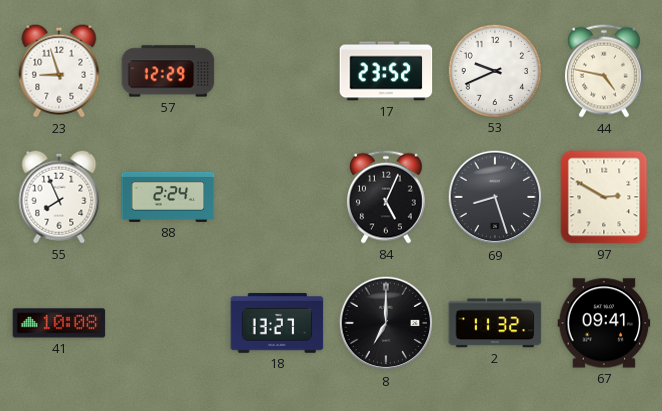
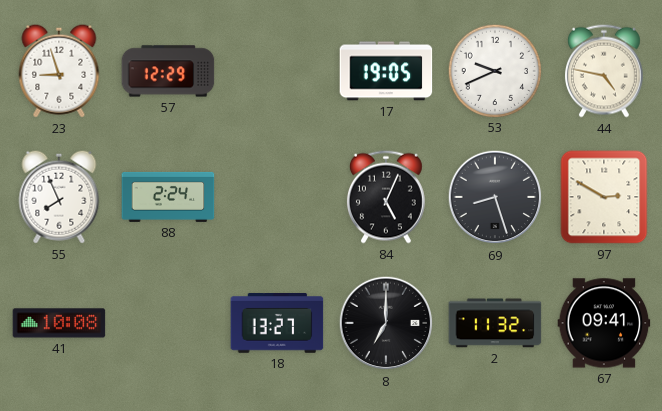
17: 23:52 -> 19:05
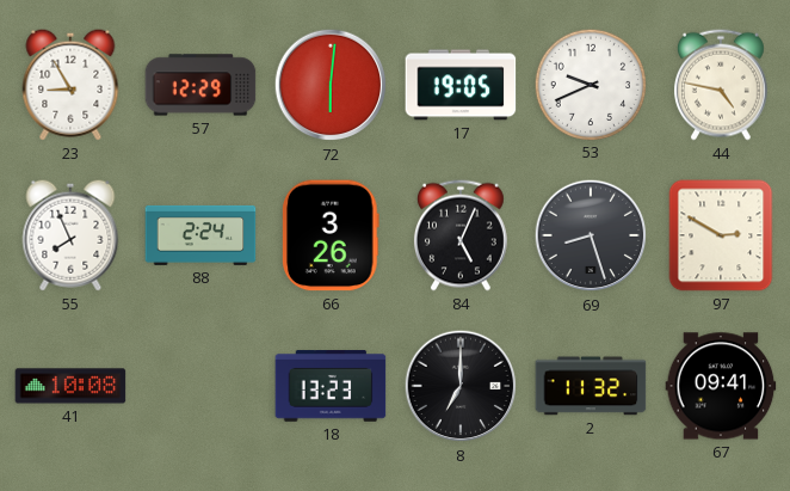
23: 8:57 -> 8:55
72: none -> 6:01
66: none -> 3:26
18: 13:27 -> 13:23
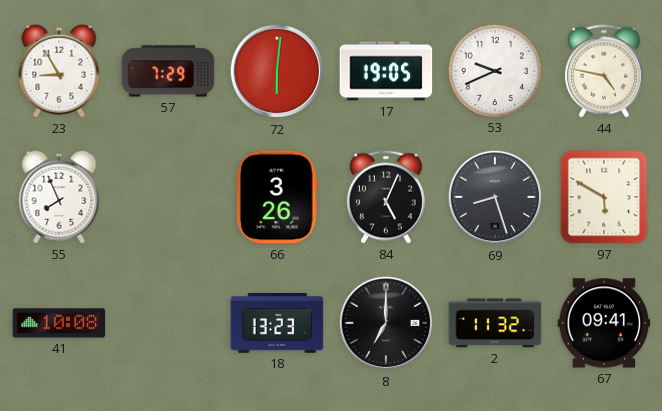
57: 12:29 -> 7:29
88: 2:24 -> none
97: 2:50 -> 5:50
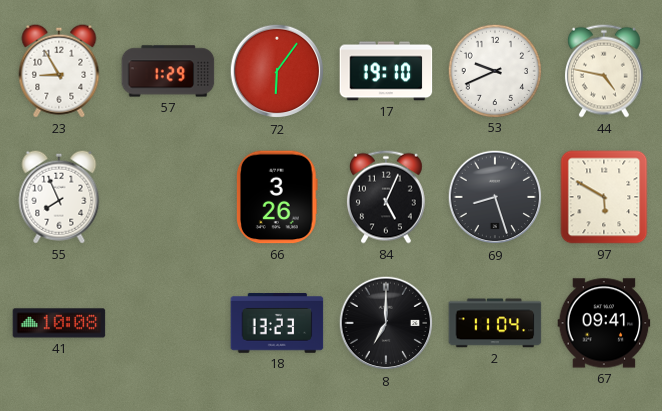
57: 7:29 -> 1:29
72: 6:01 -> 6:06
17: 19:05 -> 19:10
2: 11:32 -> 11:04
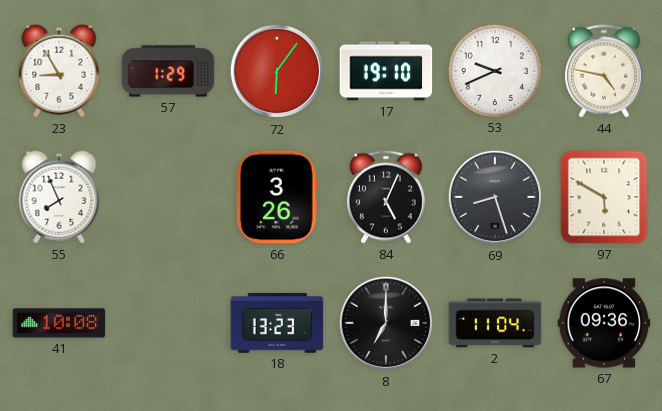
67: 09:41 -> 09:36
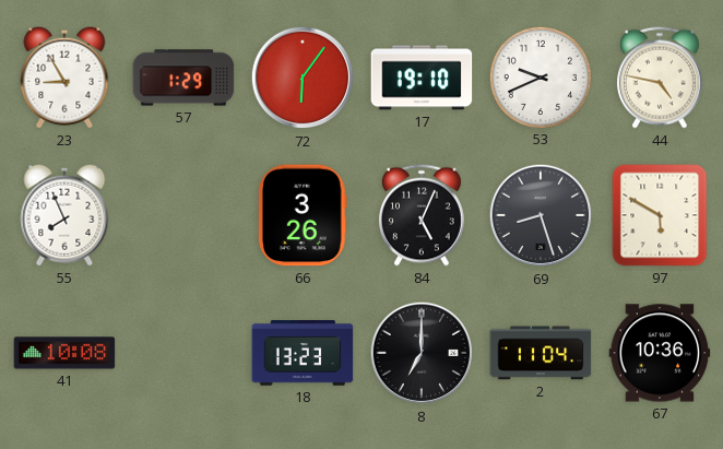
67: 09:36 -> 10:36
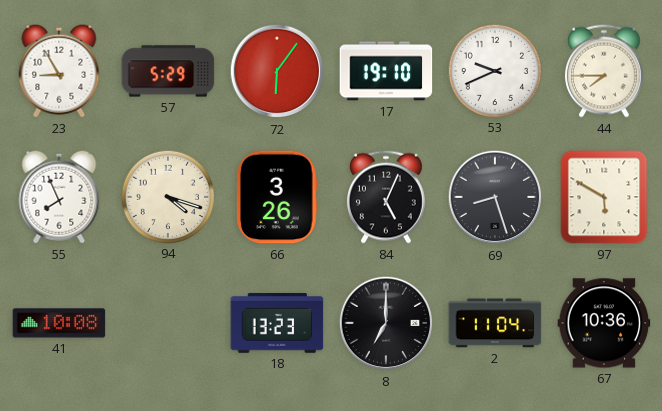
57: 1:29 -> 5:29
44: 4:47 -> 7:45
94: none -> 4:18
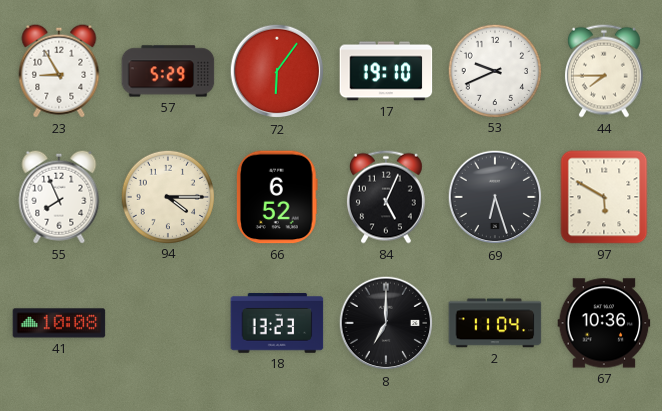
94: 4:18 -> 4:15
66: 3:26 -> 6:52
69: 8:27 -> 6:27
